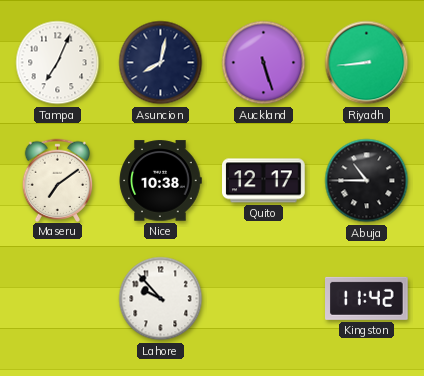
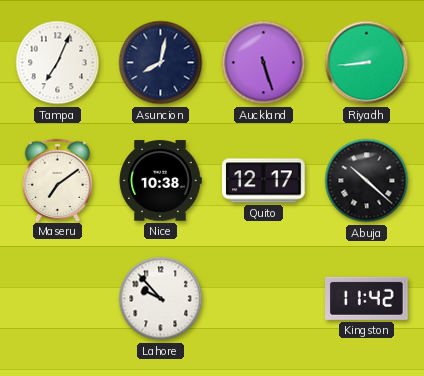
Abuja: 10:45 -> 10:22
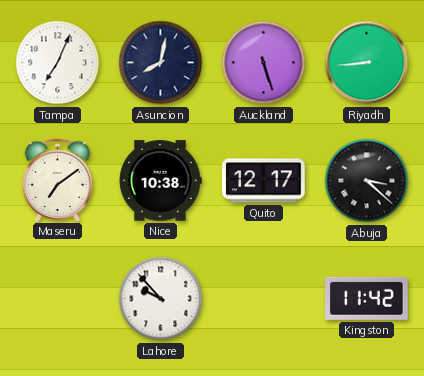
Abuja: 10:22 -> 3:22
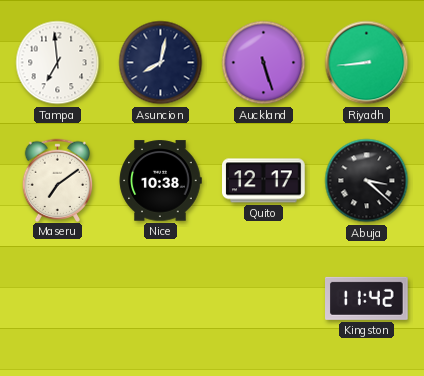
Tampa: 7:04 -> 6:59
Lahore: 9:53 -> none
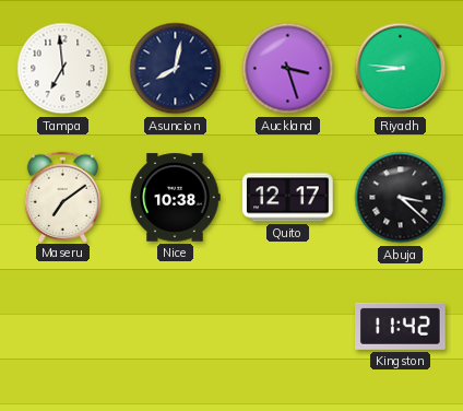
Auckland: 5:27 -> 3:27
Riyadh: 8:44 -> 8:46
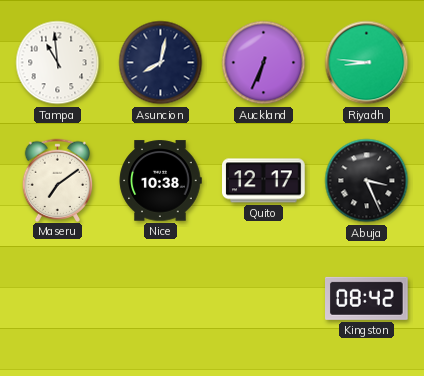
Tampa: 6:59 -> 10:59
Auckland: 3:27 -> 6:34
Abuja: 3:22 -> 3:26
Kingston: 11:42 -> 08:42
